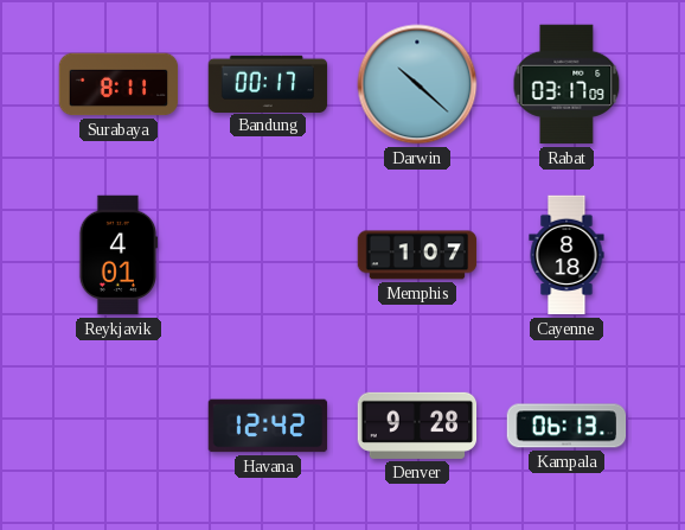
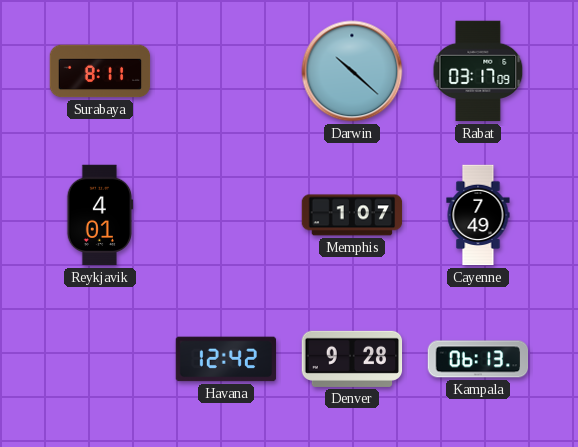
Bandung: 00:17 -> none
Cayenne: 8:18 -> 7:49
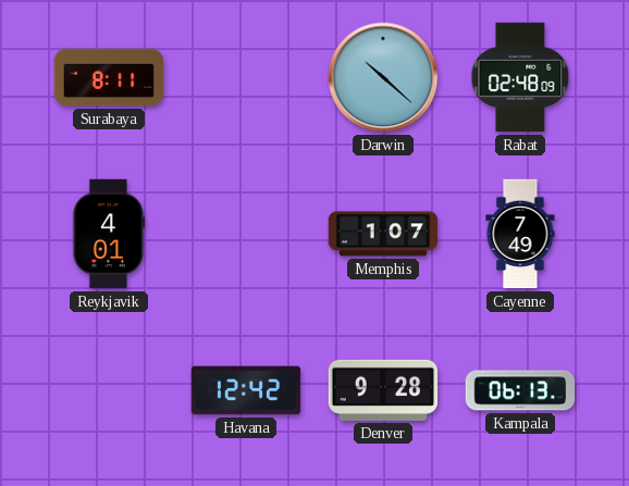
Rabat: 03:17 -> 02:48
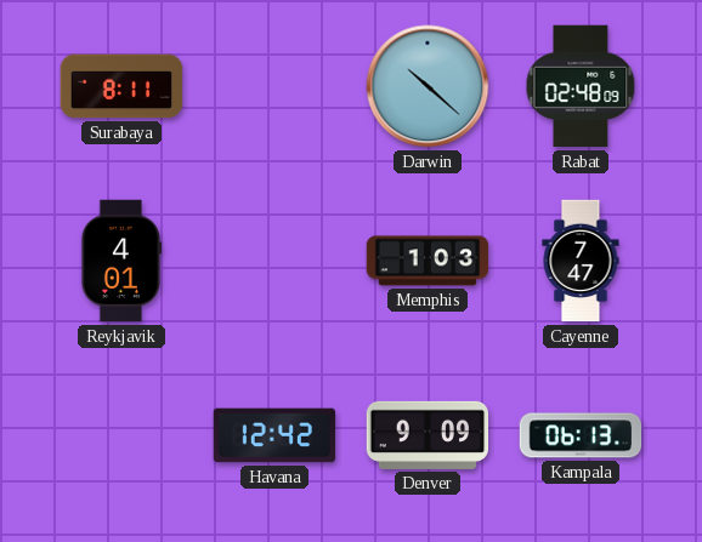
Memphis: 1:07 -> 1:03
Cayenne: 7:49 -> 7:47
Denver: 9:28 -> 9:09
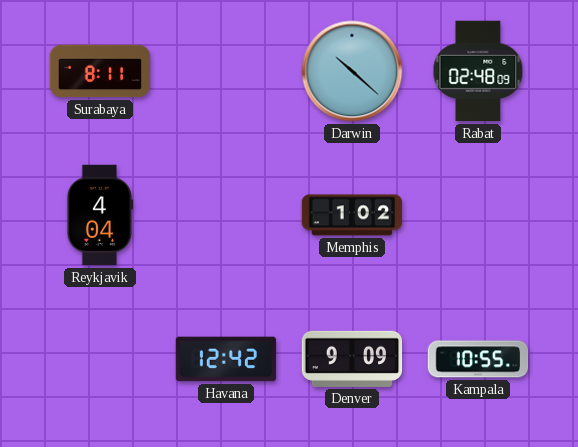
Reykjavik: 4:01 -> 4:04
Memphis: 1:03 -> 1:02
Cayenne: 7:47 -> none
Kampala: 06:13 -> 10:55
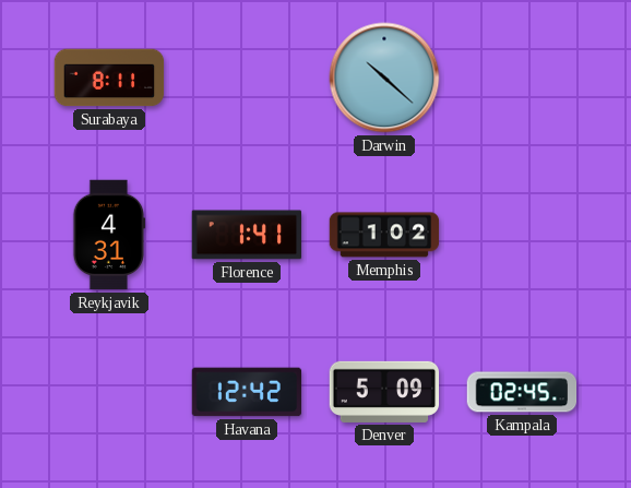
Rabat: 02:48 -> none
Reykjavik: 4:04 -> 4:31
Florence: none -> 1:41
Denver: 9:09 -> 5:09
Kampala: 10:55 -> 02:45
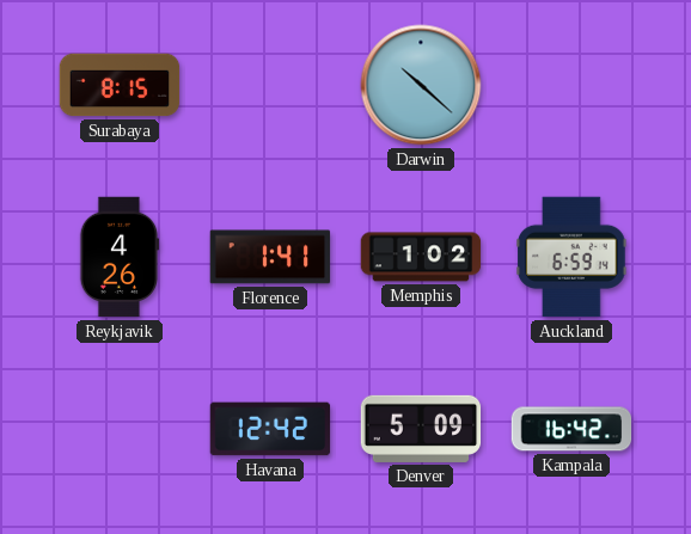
Surabaya: 8:11 -> 8:15
Reykjavik: 4:31 -> 4:26
Auckland: none -> 6:59
Kampala: 02:45 -> 16:42
